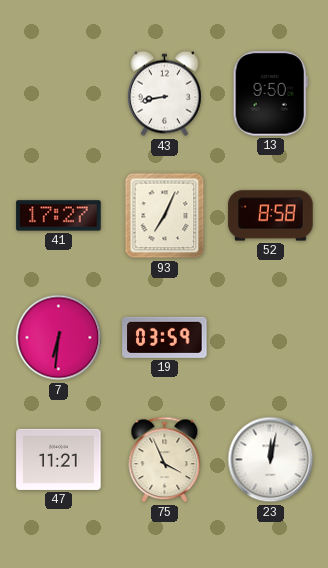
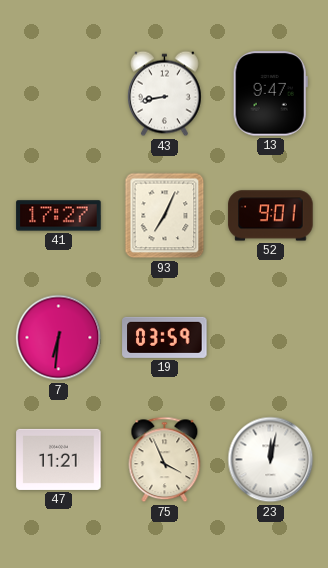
13: 9:50 -> 9:47
52: 8:58 -> 9:01
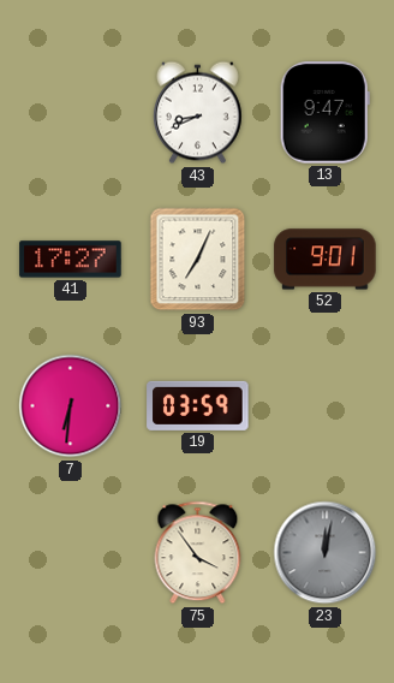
43: 8:43 -> 8:41
47: 11:21 -> none
75: 3:56 -> 3:54
23 dial: white -> grey
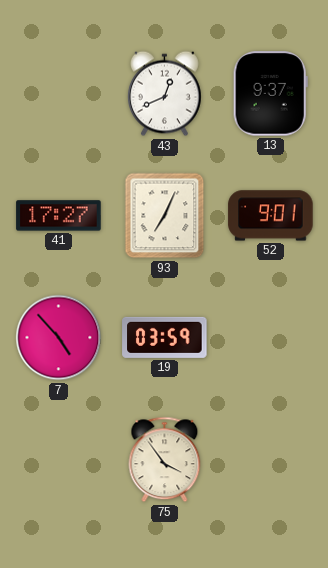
43: 8:41 -> 12:41
13: 9:47 -> 9:37
7: 6:31 -> 4:53
23: 12:02 -> none
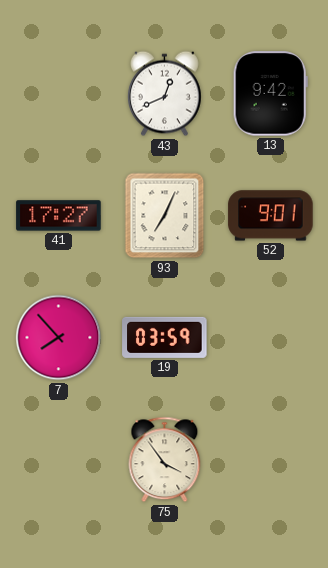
13: 9:37 -> 9:42
7: 4:53 -> 7:53
